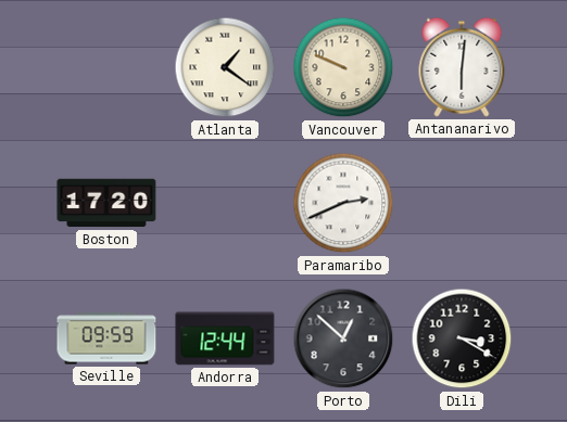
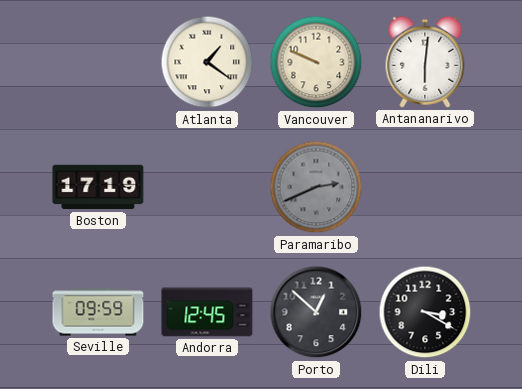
Boston: 17:20 -> 17:19
Paramaribo dial: white -> grey
Andorra: 12:44 -> 12:45
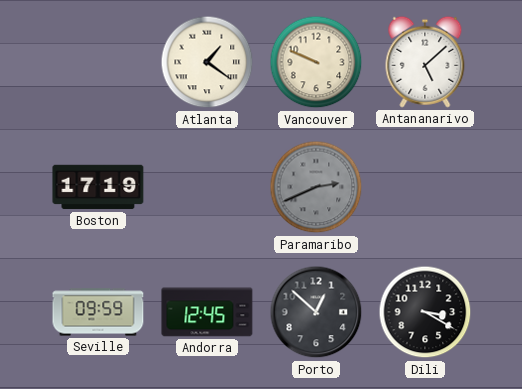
Antananarivo: 6:01 -> 5:08
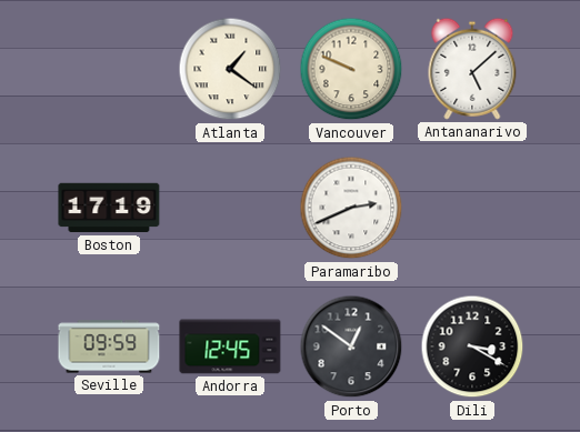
Paramaribo dial: grey -> white
Porto: 12:52 -> 12:51
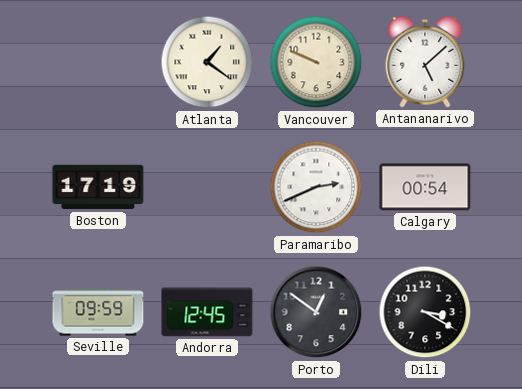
Calgary: none -> 00:54
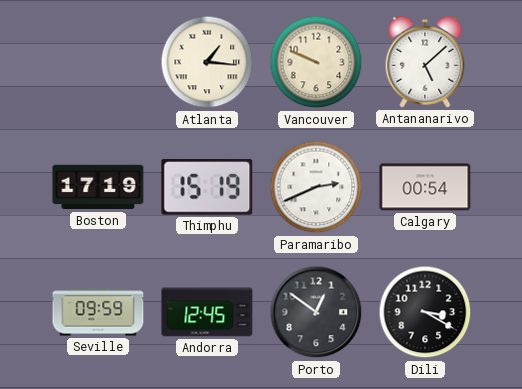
Atlanta: 1:21 -> 1:16
Thimphu: none -> 15:19
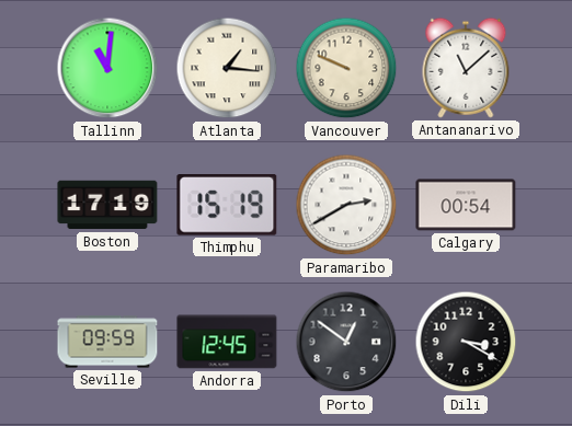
Tallinn: none -> 11:01
Antananarivo: 5:08 -> 11:08
Paramaribo: 2:41 -> 2:40
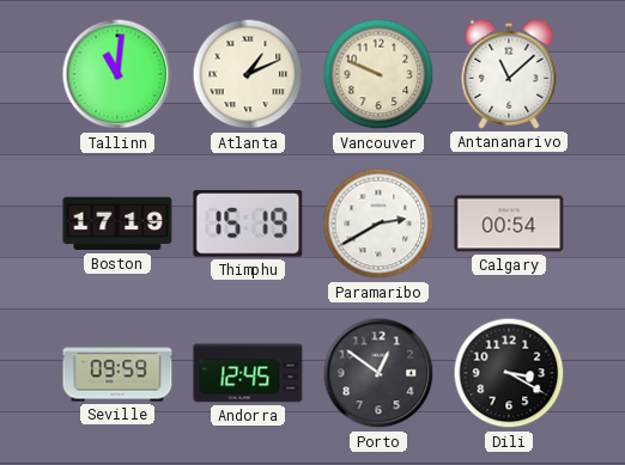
Atlanta: 1:16 -> 1:11
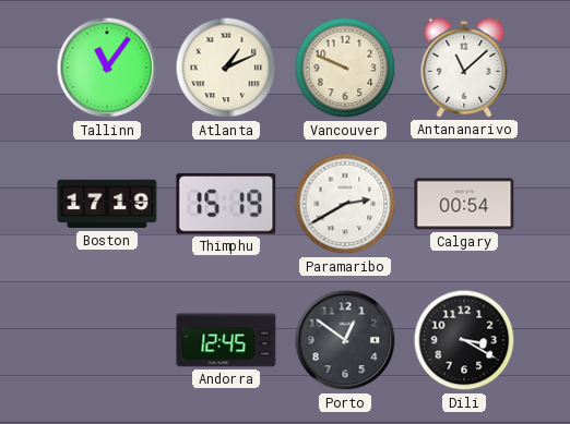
Tallinn: 11:01 -> 11:06
Seville: 09:59 -> none
